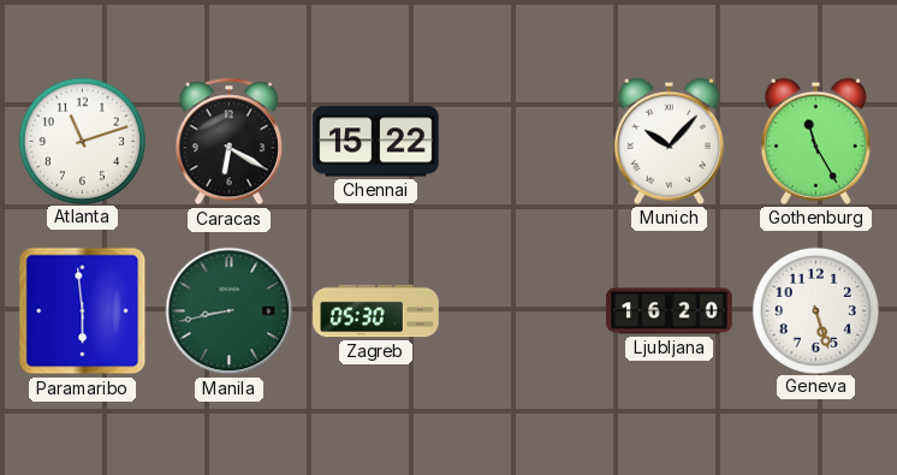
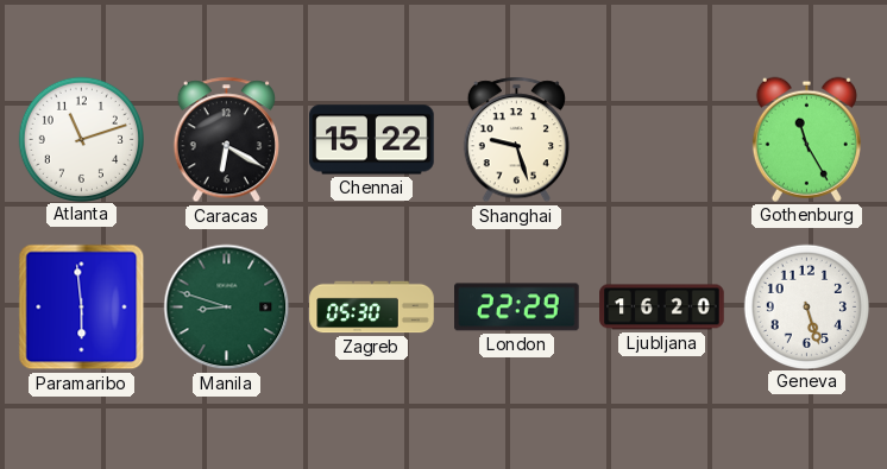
Shanghai: none -> 9:27
Munich: 10:07 -> none
Manila: 8:43 -> 8:48
London: none -> 22:29
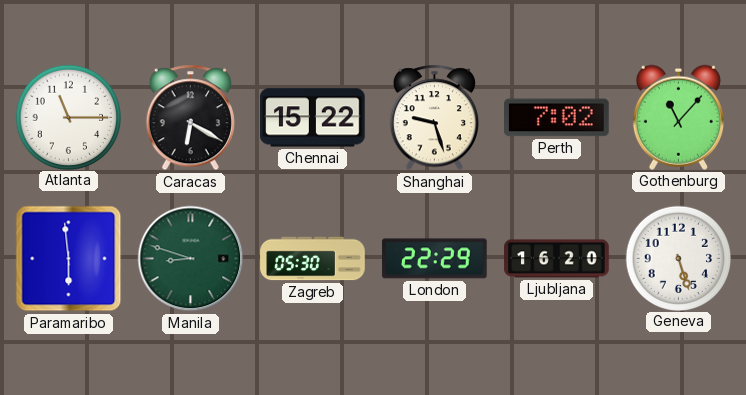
Atlanta: 11:12 -> 11:15
Perth: none -> 7:02
Gothenburg: 11:25 -> 11:07
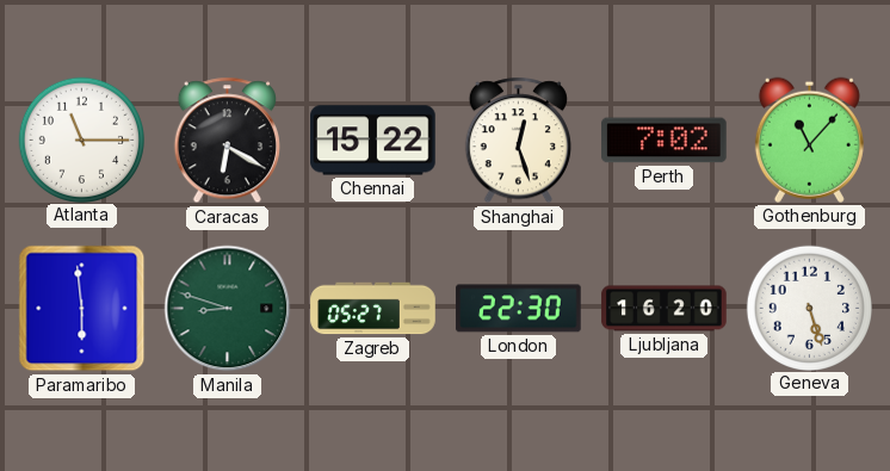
Shanghai: 9:27 -> 12:27
Zagreb: 05:30 -> 05:27
London: 22:29 -> 22:30
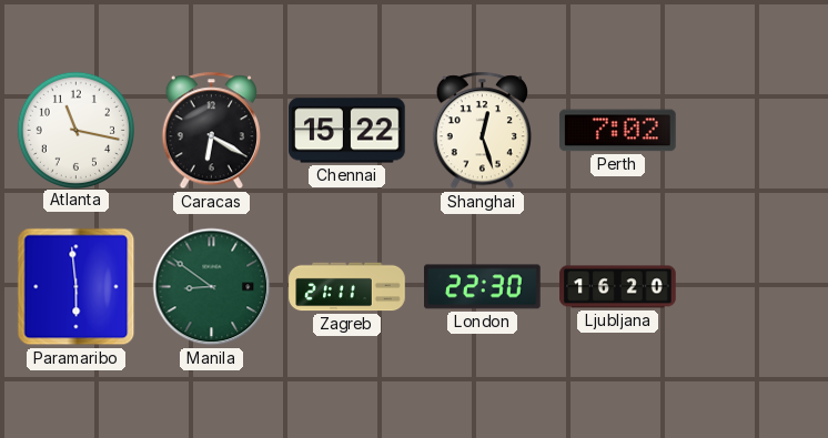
Atlanta: 11:15 -> 11:17
Gothenburg: 11:07 -> none
Manila: 8:48 -> 8:51
Zagreb: 05:27 -> 21:11
Geneva: 5:27 -> none
